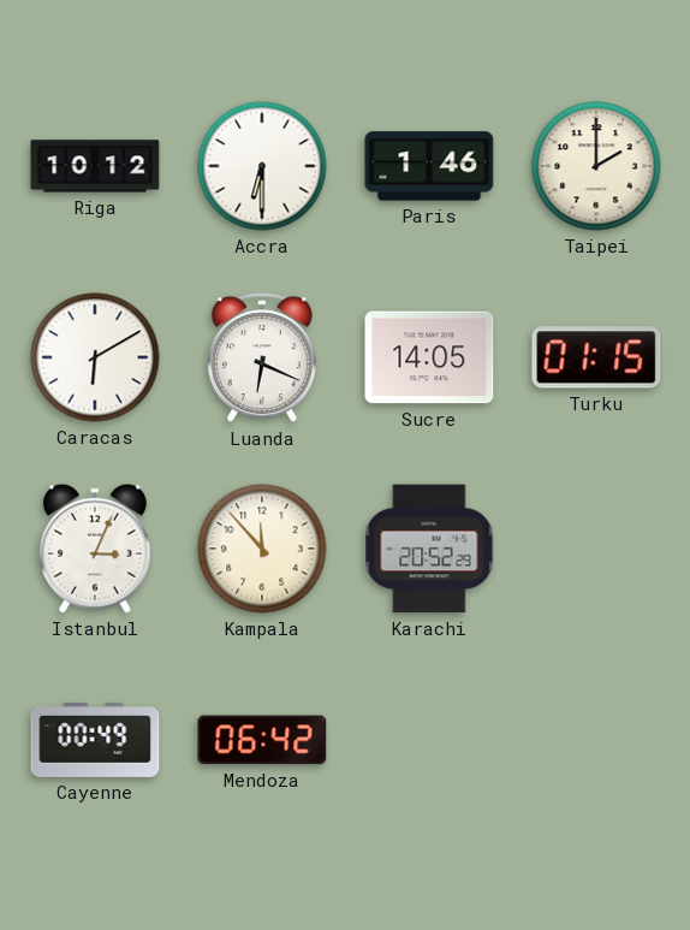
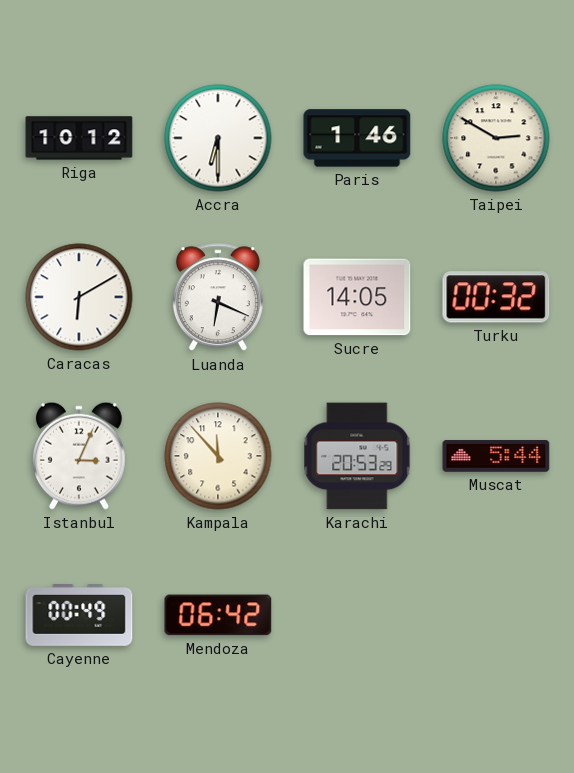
Taipei: 2:00 -> 2:50
Turku: 01:15 -> 00:32
Karachi: 20:52 -> 20:53
Muscat: none -> 5:44
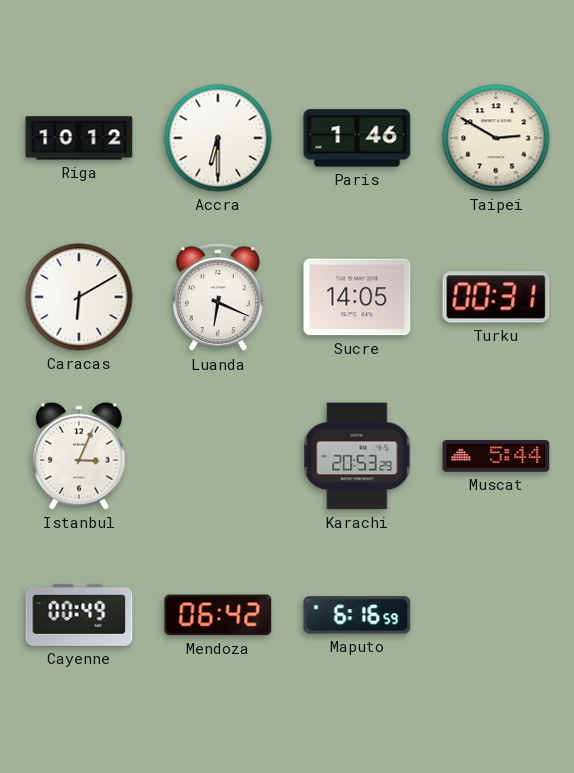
Turku: 00:32 -> 00:31
Kampala: 11:53 -> none
Maputo: none -> 6:16
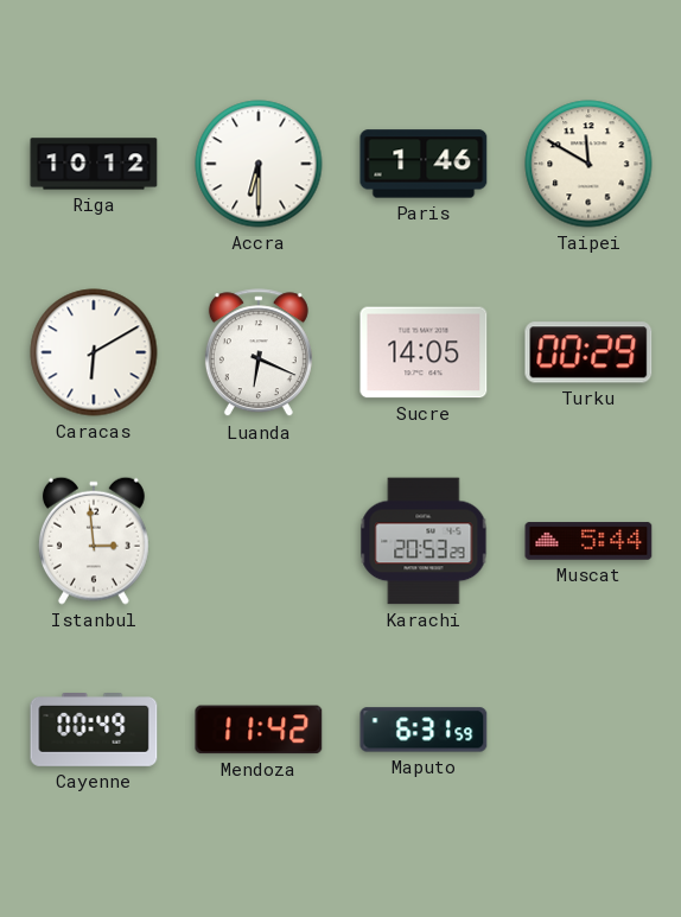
Taipei: 2:50 -> 11:50
Turku: 00:31 -> 00:29
Istanbul: 3:04 -> 2:59
Mendoza: 06:42 -> 11:42
Maputo: 6:16 -> 6:31
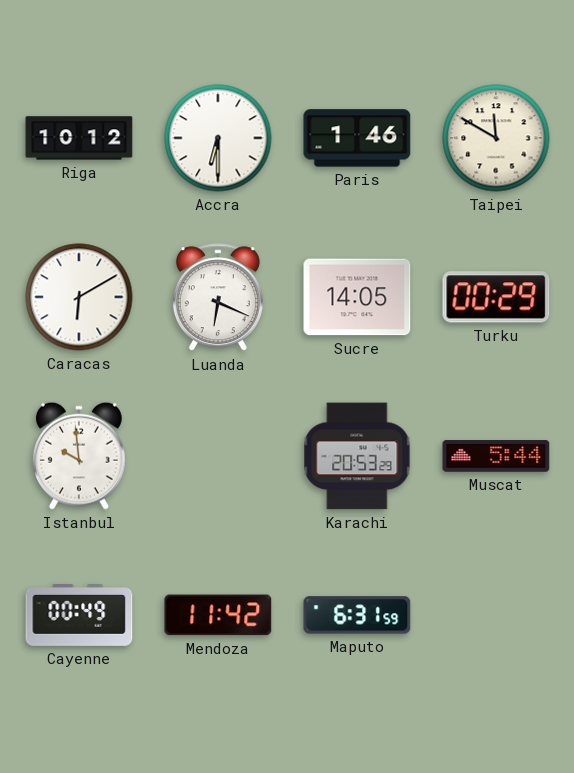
Istanbul: 2:59 -> 9:59
